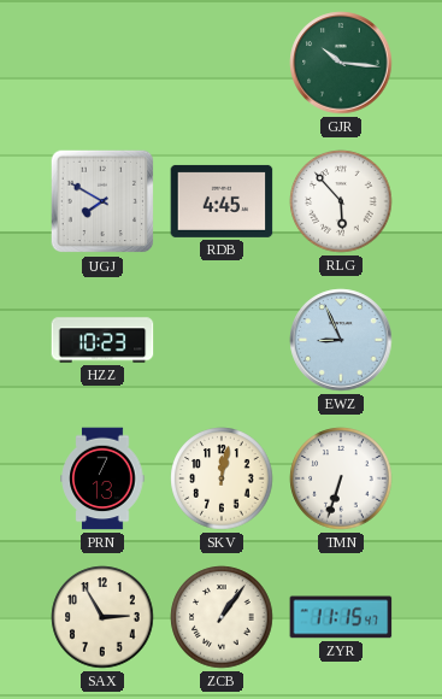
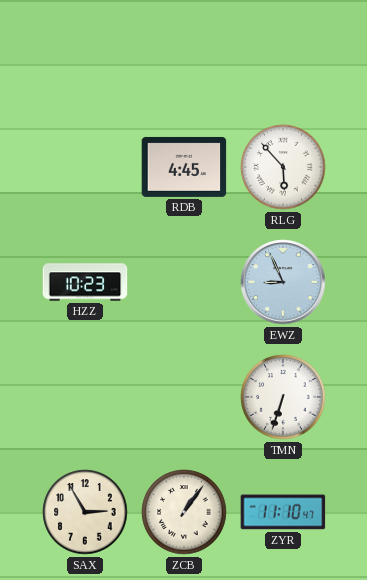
GJR: 10:16 -> none
UGJ: 7:50 -> none
PRN: 7:13 -> none
SKV: 12:02 -> none
ZYR: 11:15 -> 11:10
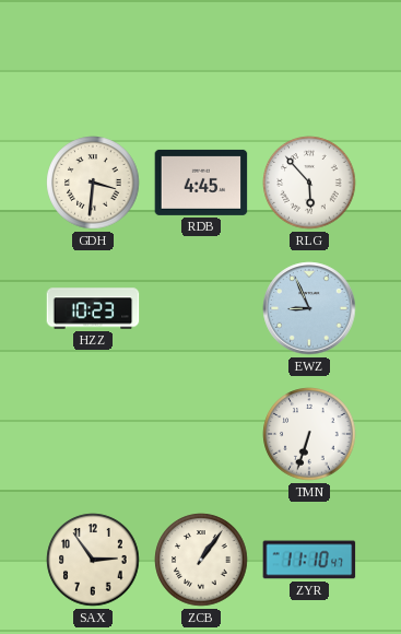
GDH: none -> 3:31
SAX: 2:55 -> 2:54
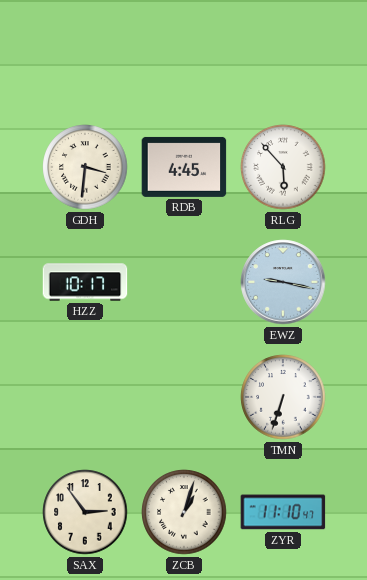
HZZ: 10:23 -> 10:17
EWZ: 8:56 -> 9:17
ZCB: 1:06 -> 1:03
